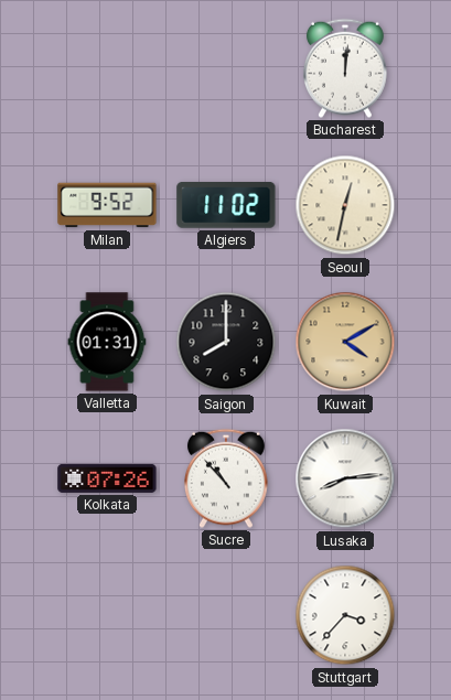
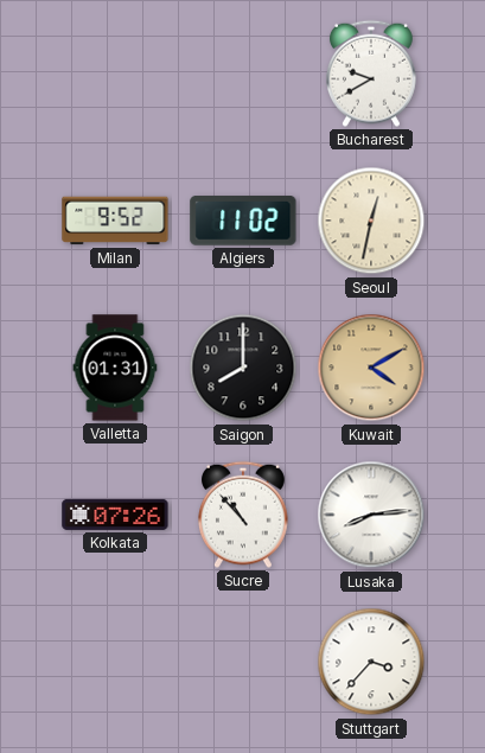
Bucharest: 12:01 -> 9:40
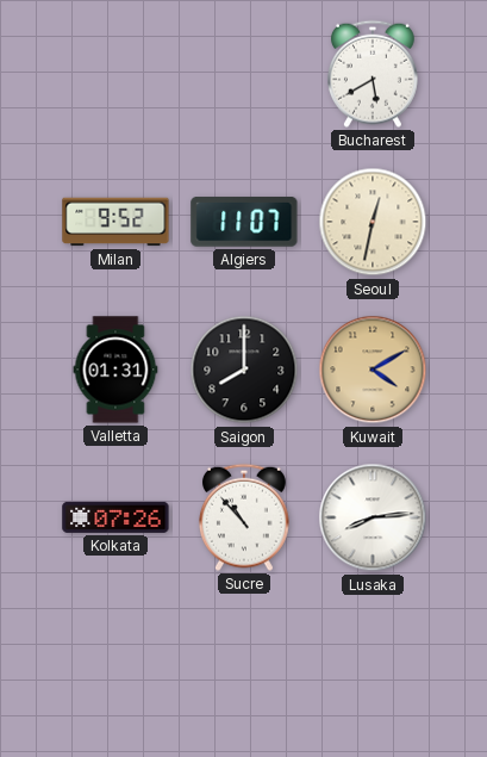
Bucharest: 9:40 -> 5:40
Algiers: 11:02 -> 11:07
Stuttgart: 3:37 -> none
